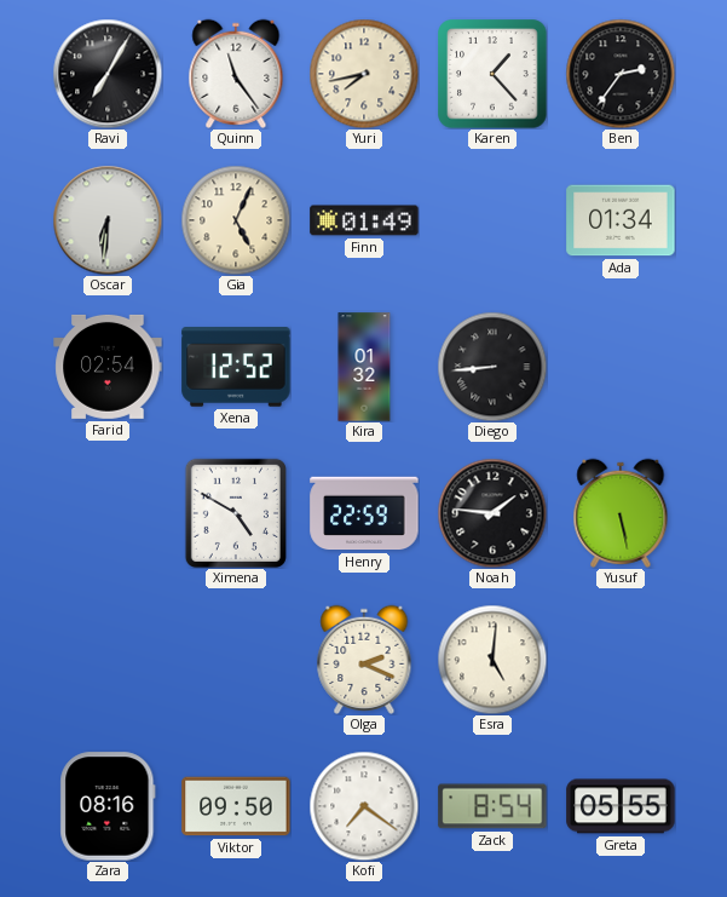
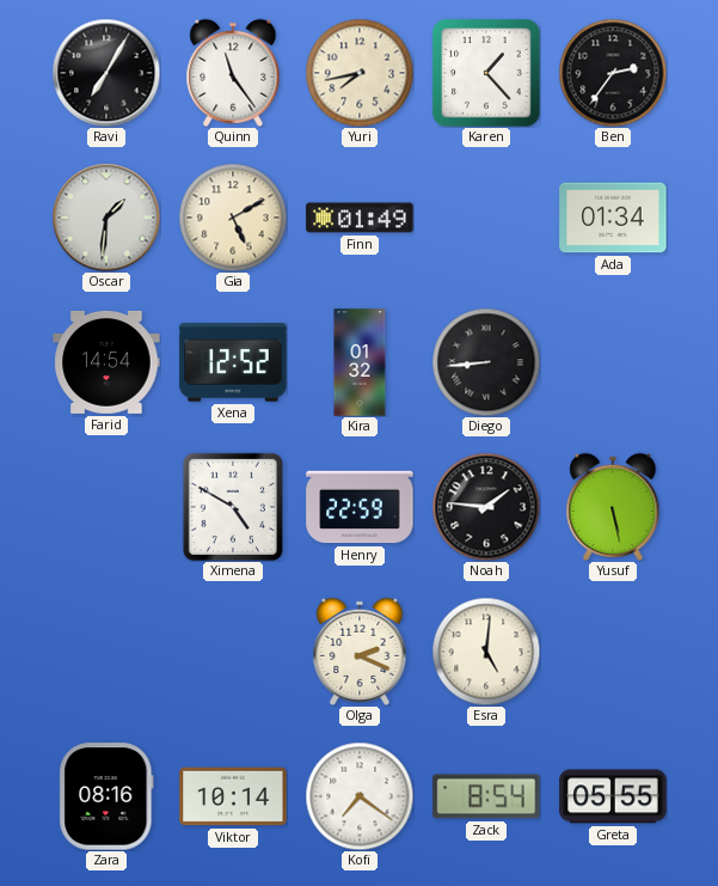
Oscar: 6:31 -> 1:31
Gia: 5:04 -> 5:10
Farid: 02:54 -> 14:54
Viktor: 09:50 -> 10:14
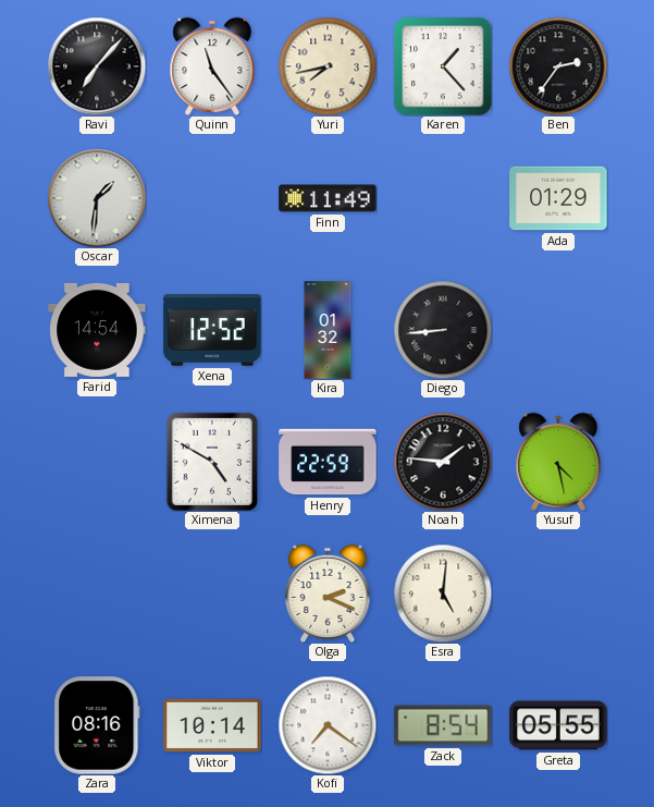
Ravi: 7:05 -> 7:07
Gia: 5:10 -> none
Finn: 01:49 -> 11:49
Ada: 01:34 -> 01:29
Yusuf: 5:28 -> 4:28
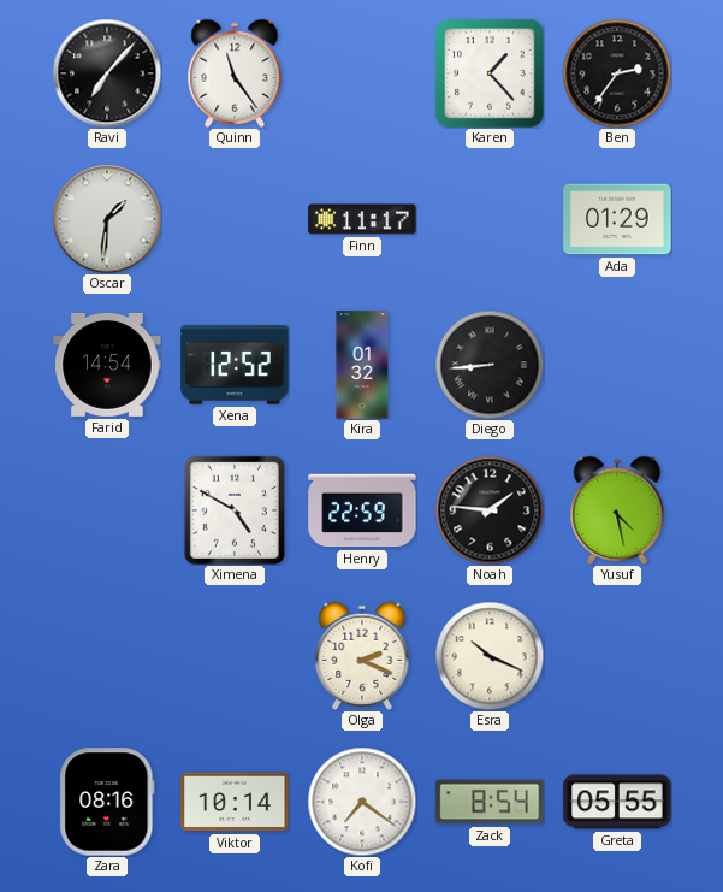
Yuri: 7:43 -> none
Finn: 11:49 -> 11:17
Esra: 5:01 -> 10:19
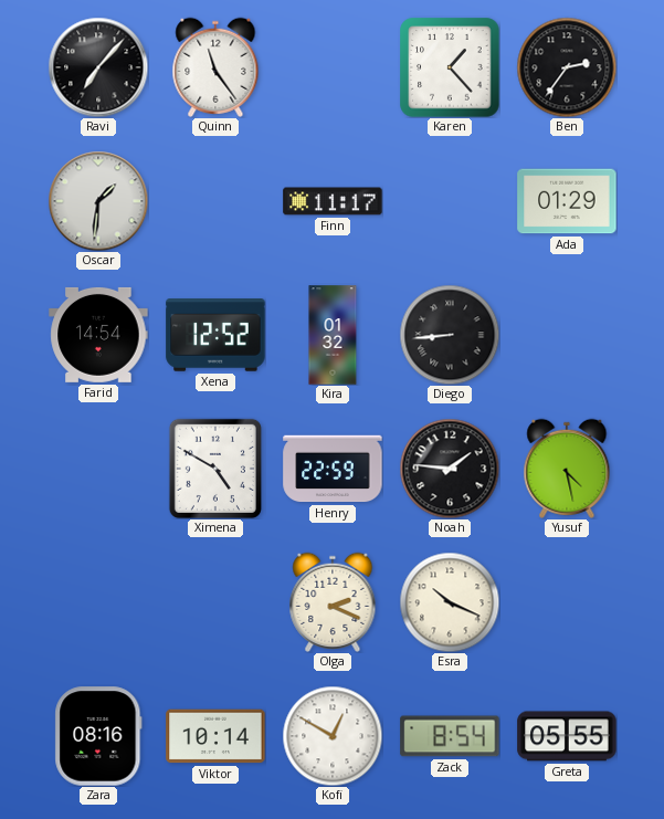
Kofi: 7:21 -> 12:50
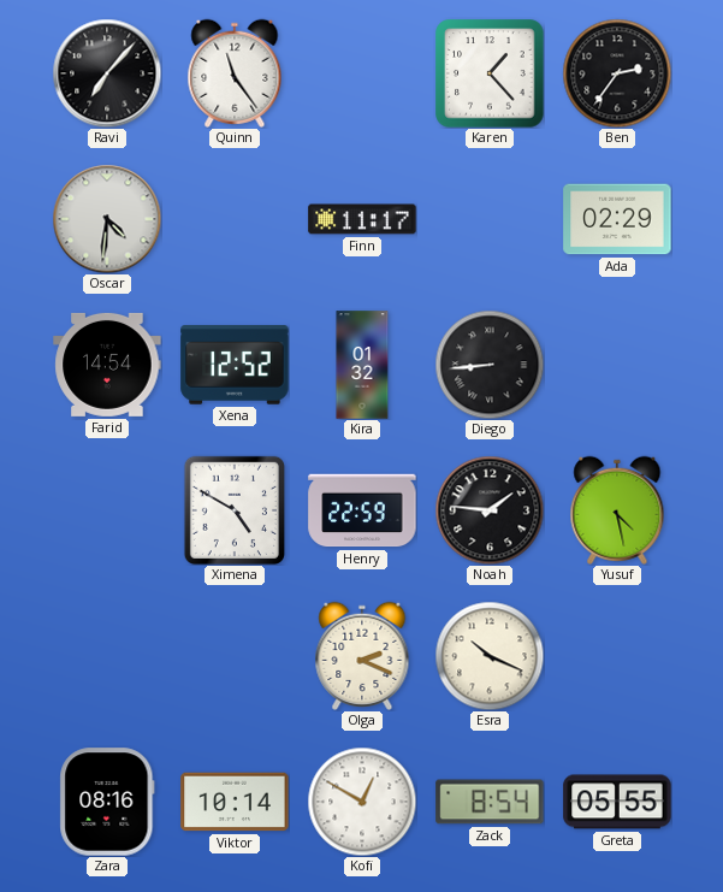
Oscar: 1:31 -> 4:31
Ada: 01:29 -> 02:29
